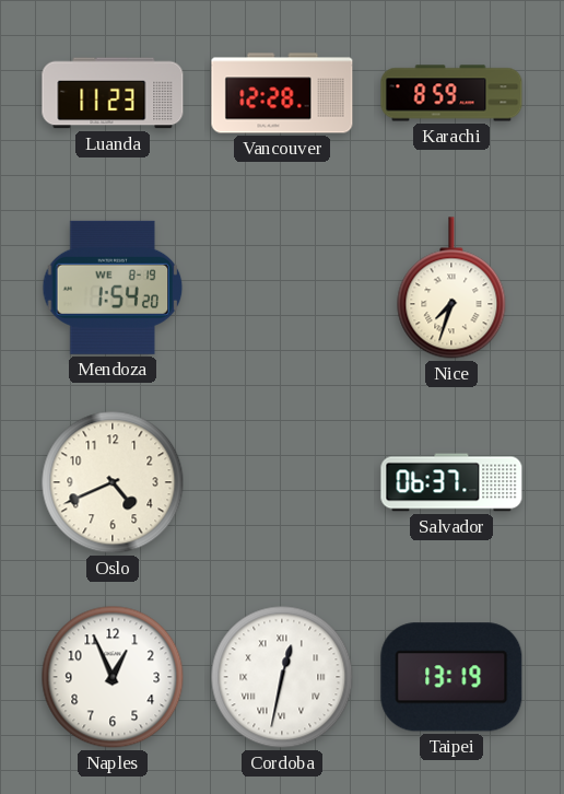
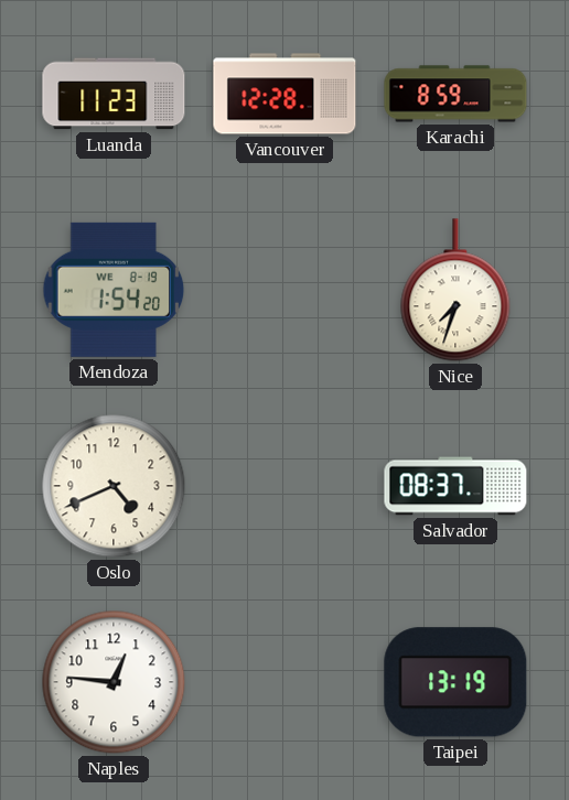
Salvador: 06:37 -> 08:37
Naples: 12:56 -> 12:46
Cordoba: 12:32 -> none
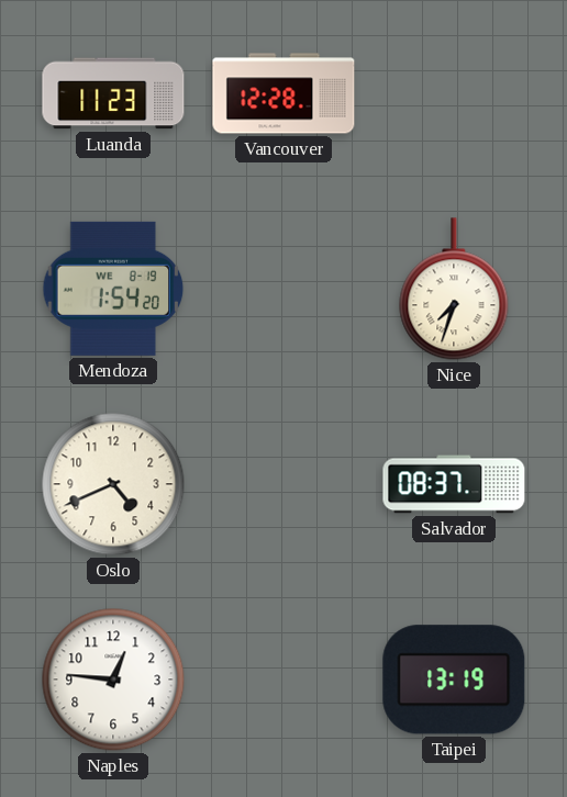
Karachi: 8:59 -> none
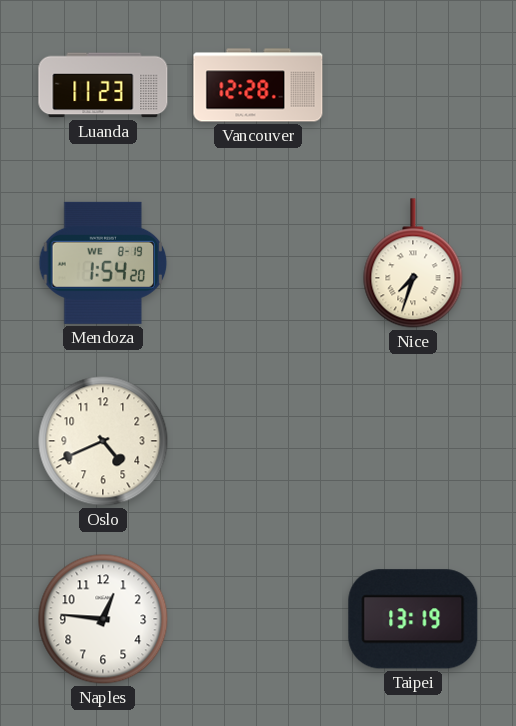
Salvador: 08:37 -> none
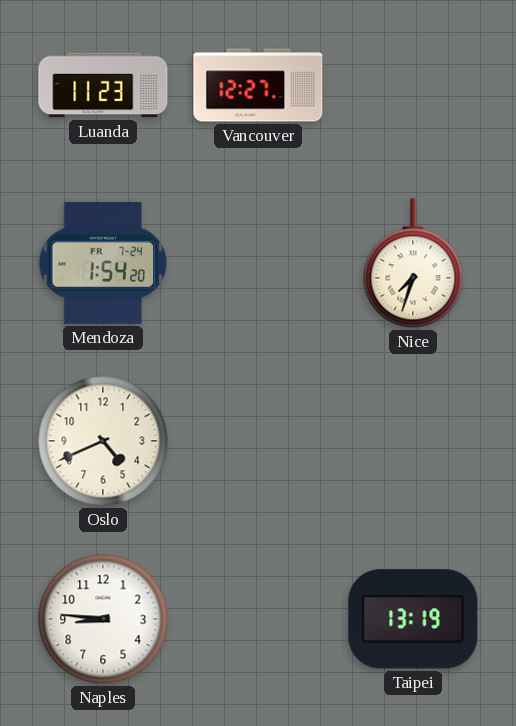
Vancouver: 12:28 -> 12:27
Mendoza date: WE 8-19 -> FR 7-24
Naples: 12:46 -> 8:46
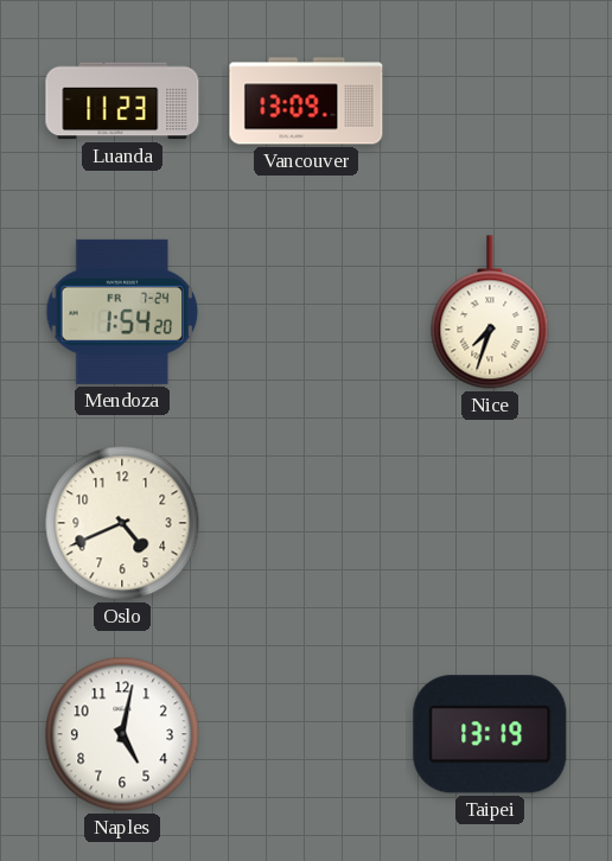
Vancouver: 12:27 -> 13:09
Naples: 8:46 -> 5:02
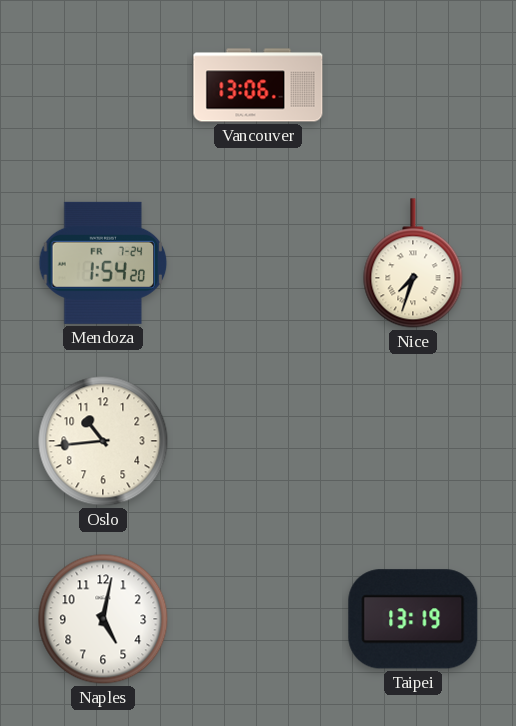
Luanda: 11:23 -> none
Vancouver: 13:09 -> 13:06
Oslo: 4:41 -> 10:44
